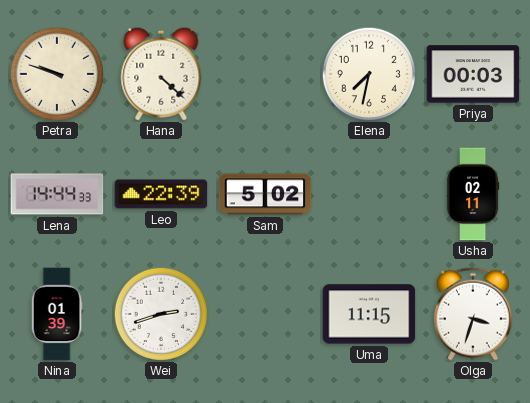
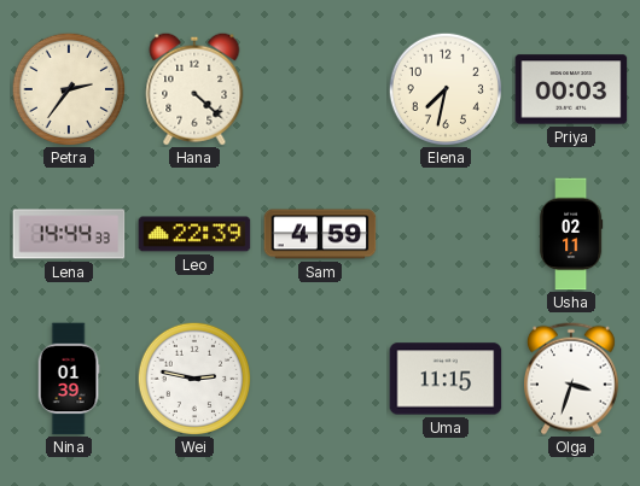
Petra: 9:48 -> 2:36
Sam: 5:02 -> 4:59
Wei: 2:42 -> 2:47
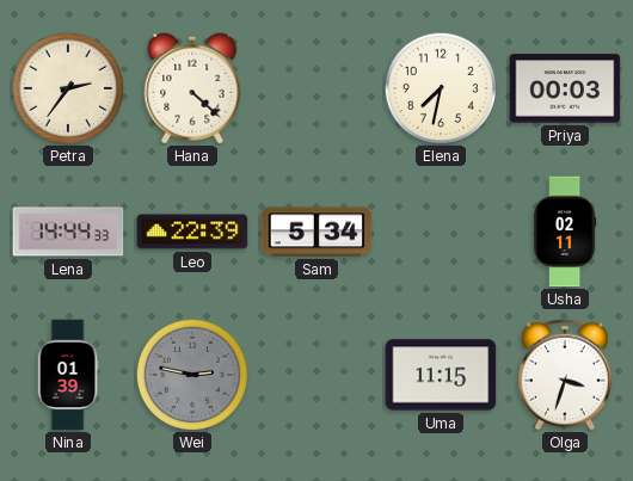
Sam: 4:59 -> 5:34
Wei dial: white -> grey
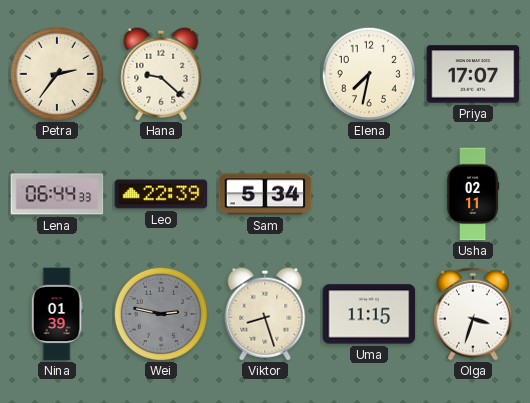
Hana: 4:22 -> 9:22
Priya: 00:03 -> 17:07
Lena: 14:44 -> 06:44
Viktor: none -> 8:27
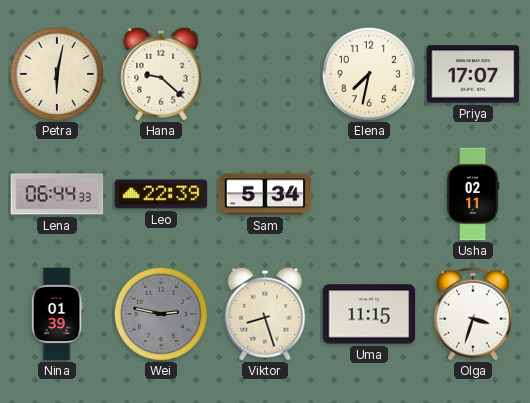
Petra: 2:36 -> 6:02
